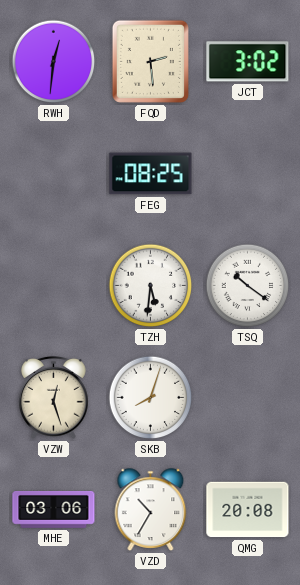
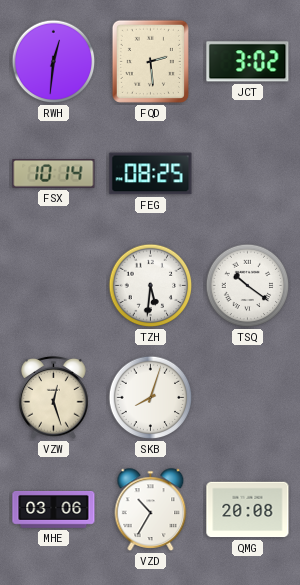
FSX: none -> 10:14
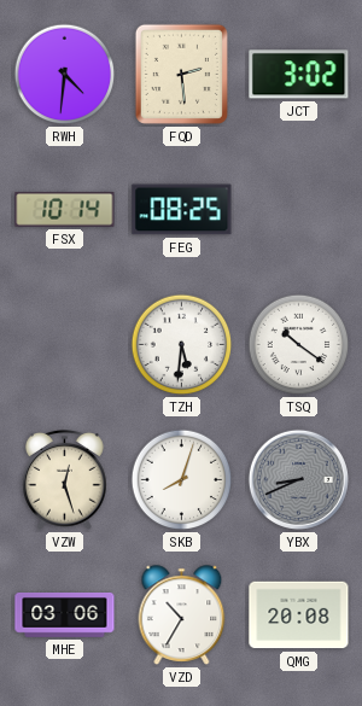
RWH: 12:31 -> 4:31
YBX: none -> 8:41
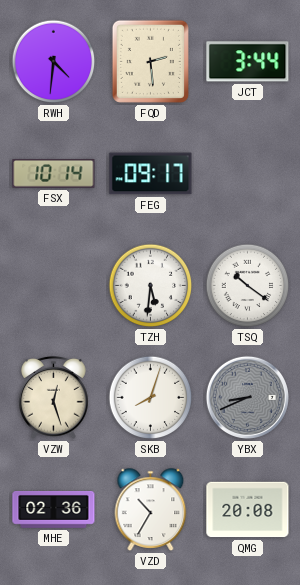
JCT: 3:02 -> 3:44
FEG: 08:25 -> 09:17
MHE: 03:06 -> 02:36
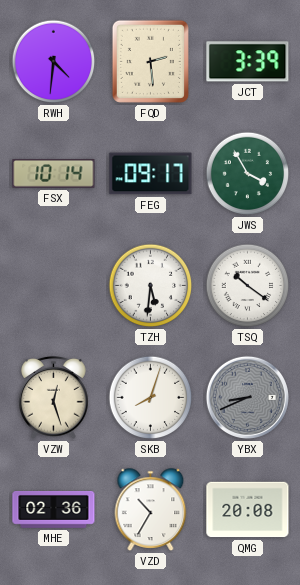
JCT: 3:44 -> 3:39
JWS: none -> 3:55
